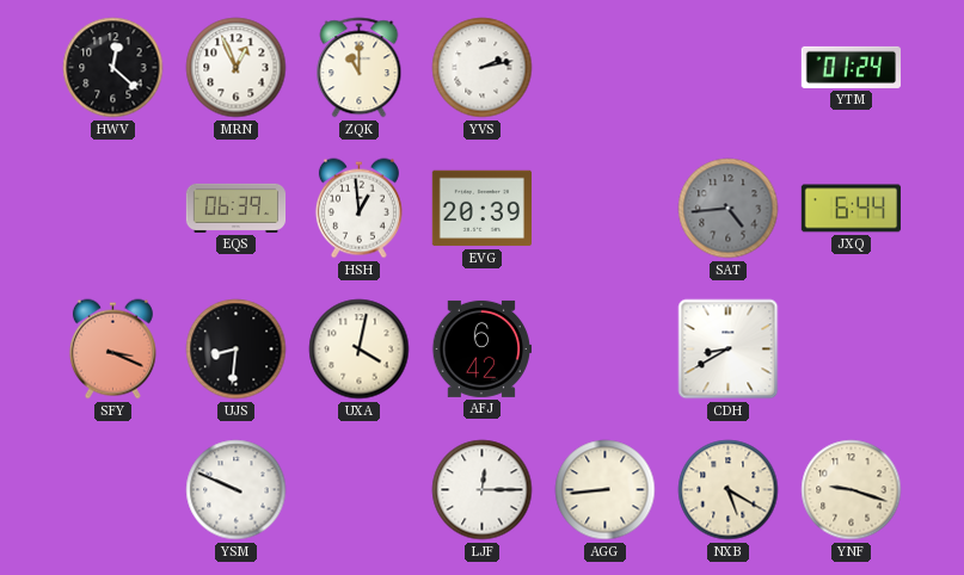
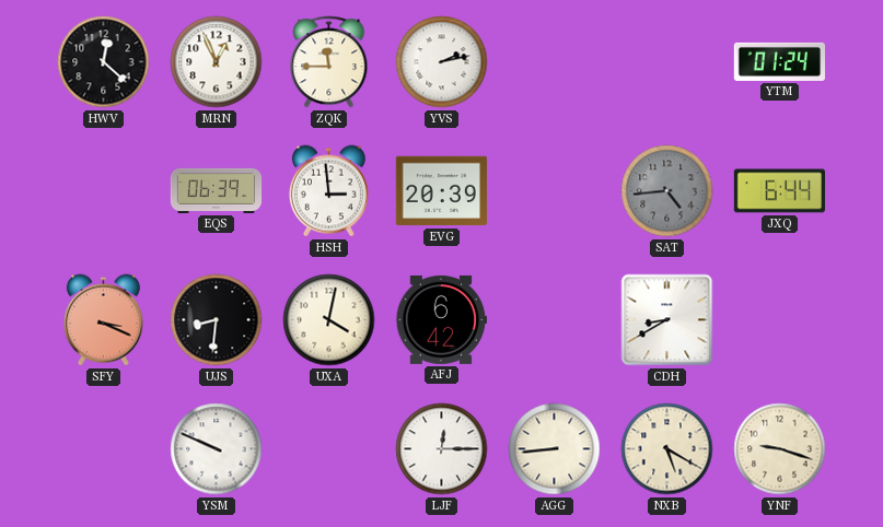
ZQK: 11:00 -> 11:45
HSH: 12:59 -> 2:59
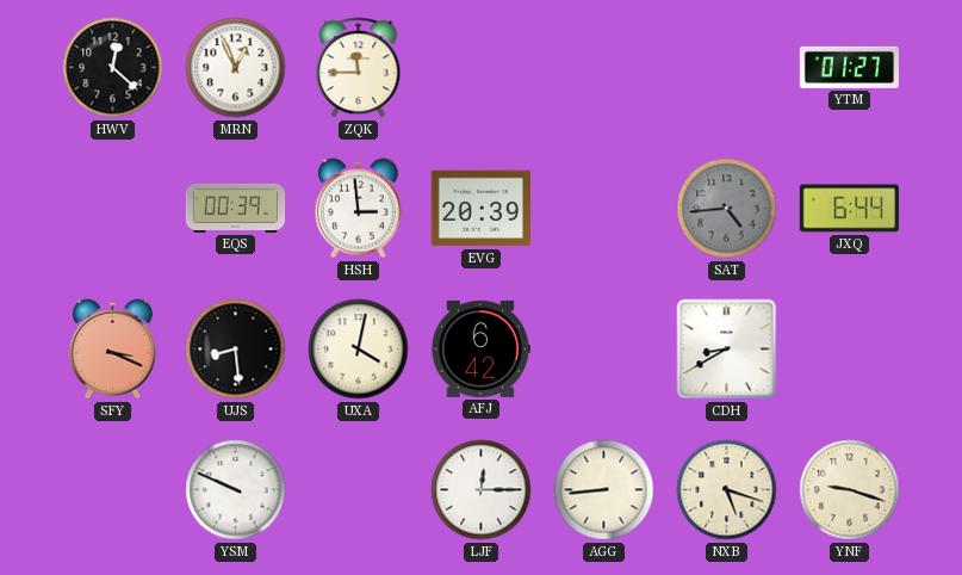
YVS: 2:13 -> none
YTM: 01:24 -> 01:27
EQS: 06:39 -> 00:39
UJS: 8:31 -> 8:29
NXB: 5:20 -> 5:18
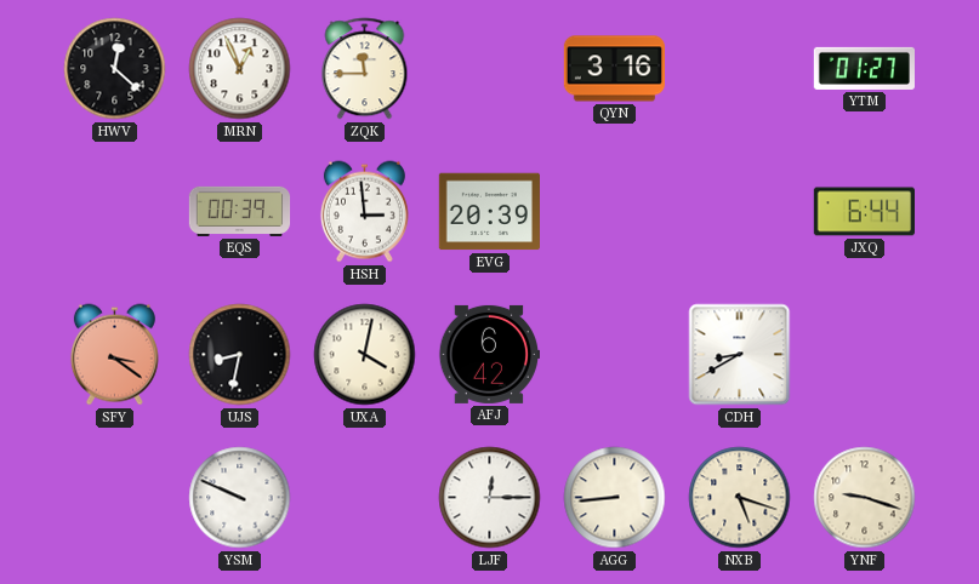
QYN: none -> 3:16
SAT: 4:44 -> none
SFY: 3:19 -> 3:21
UJS: 8:29 -> 8:32
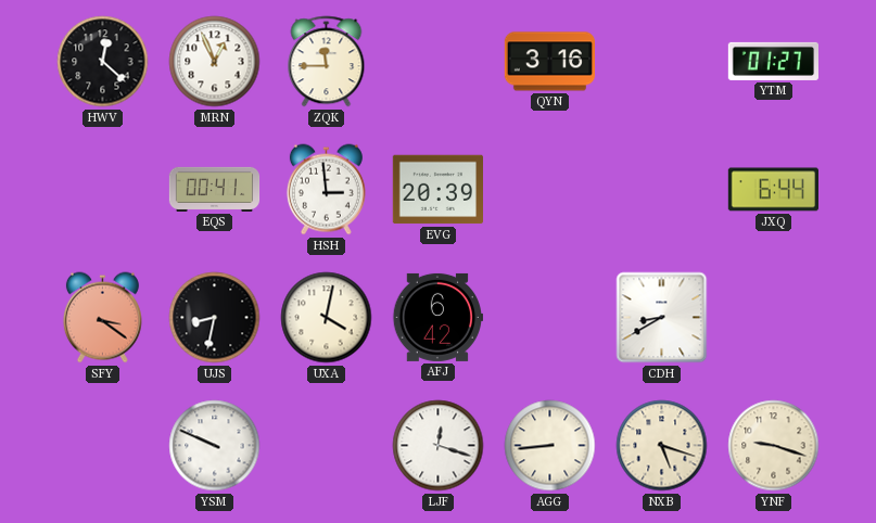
EQS: 00:39 -> 00:41
LJF: 12:15 -> 12:18
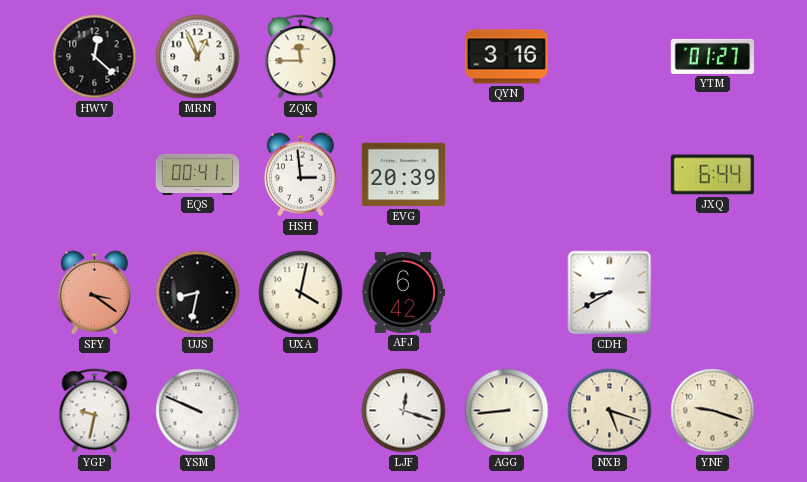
YGP: none -> 9:32
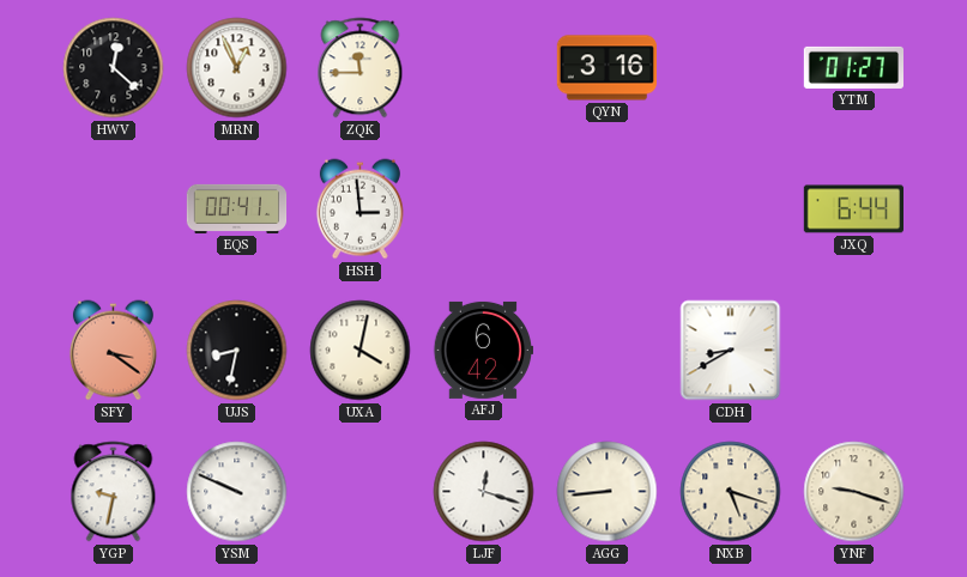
EVG: 20:39 -> none
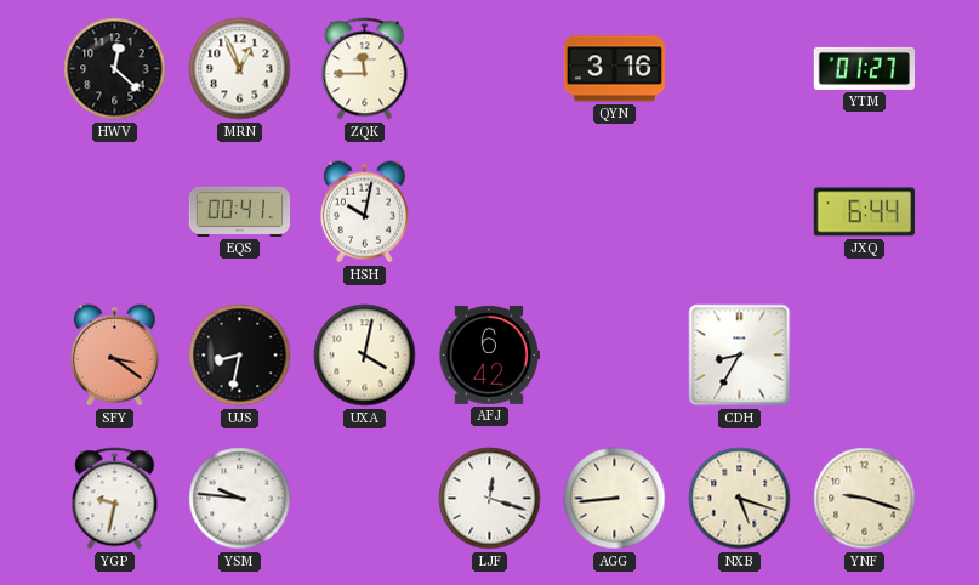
HSH: 2:59 -> 10:02
CDH: 8:40 -> 8:35
YSM: 9:49 -> 9:46
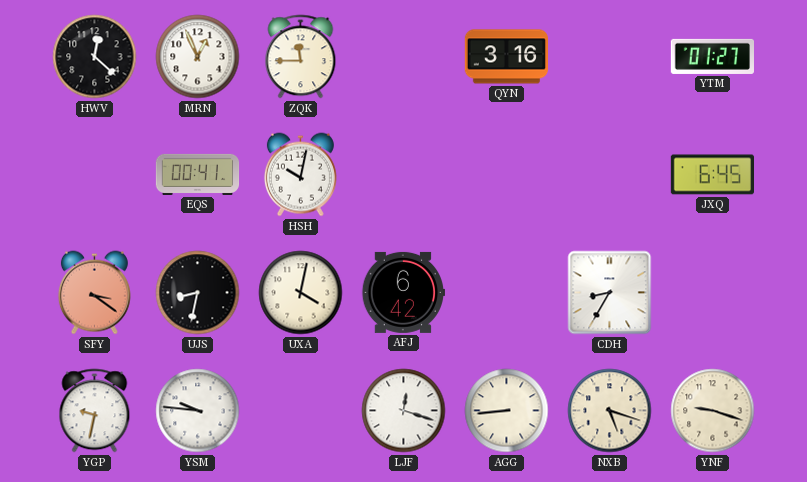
JXQ: 6:44 -> 6:45
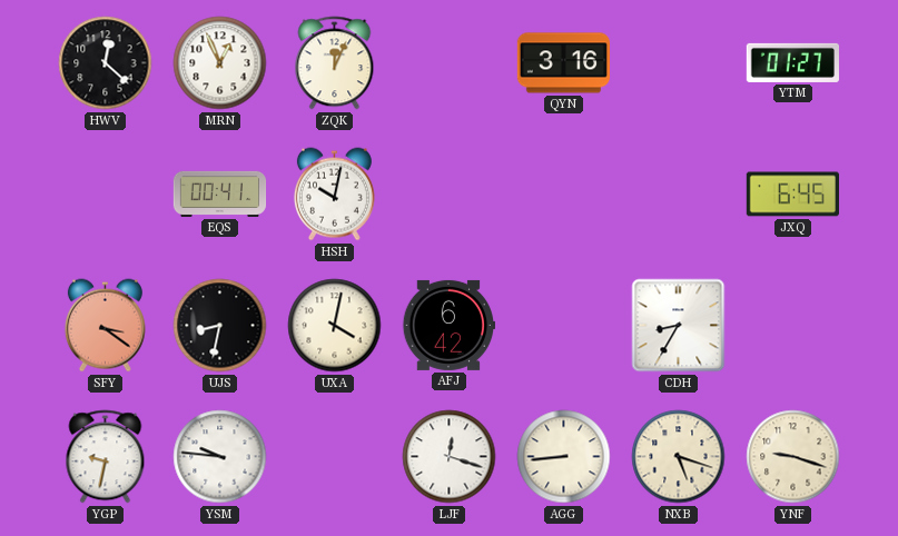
ZQK: 11:45 -> 12:04
